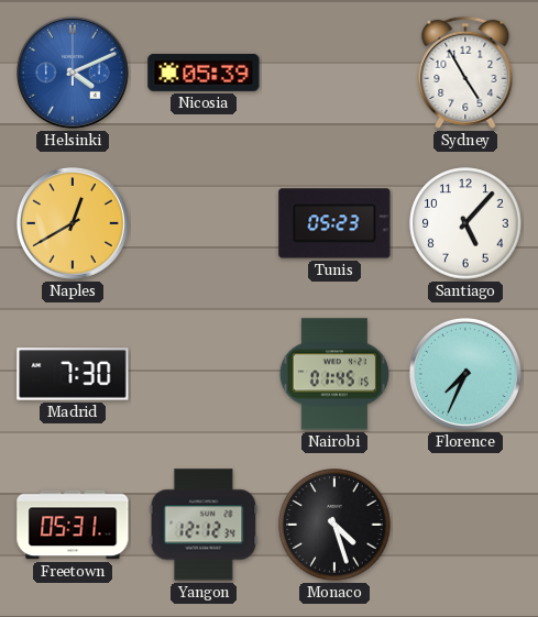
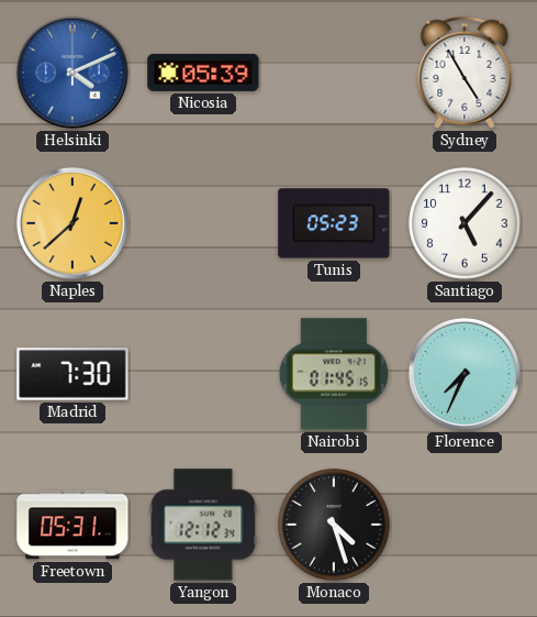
Naples: 12:40 -> 12:38
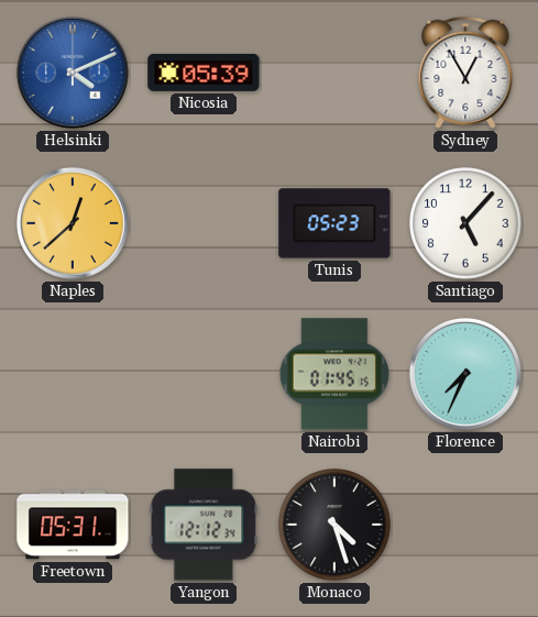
Sydney: 4:55 -> 12:55
Madrid: 7:30 -> none
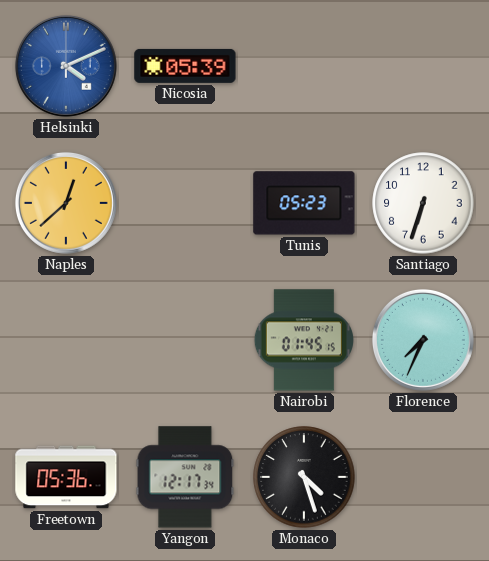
Sydney: 12:55 -> none
Santiago: 5:07 -> 6:33
Freetown: 05:31 -> 05:36
Yangon: 12:12 -> 12:17
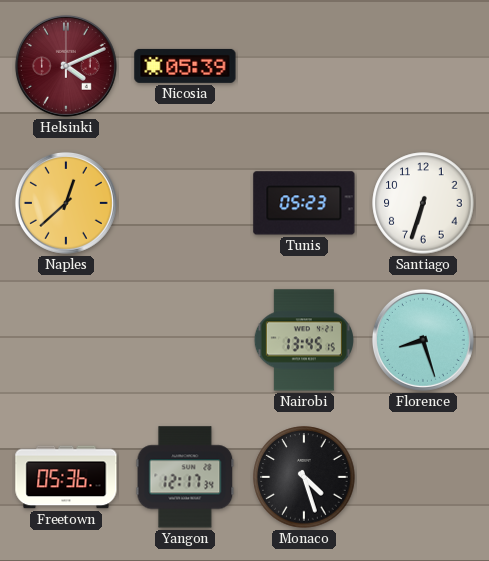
Helsinki dial: blue -> burgundy
Nairobi: 01:45 -> 13:45
Florence: 7:34 -> 8:27
